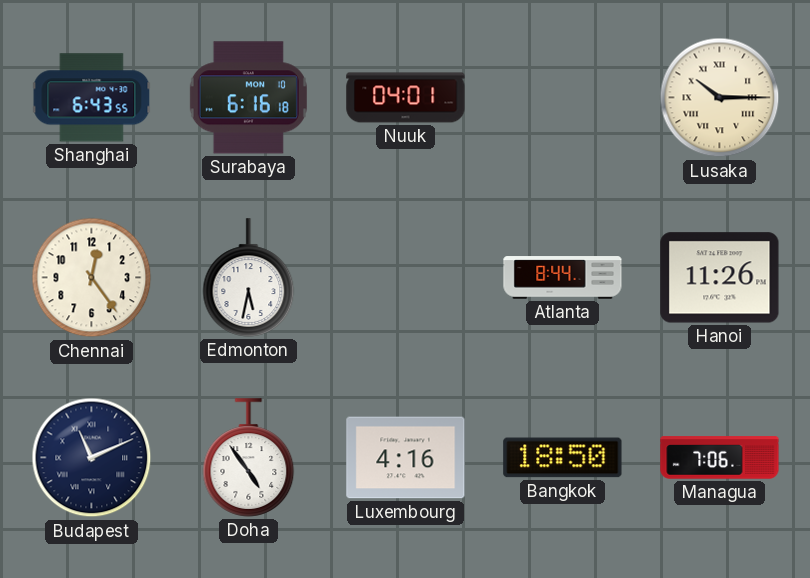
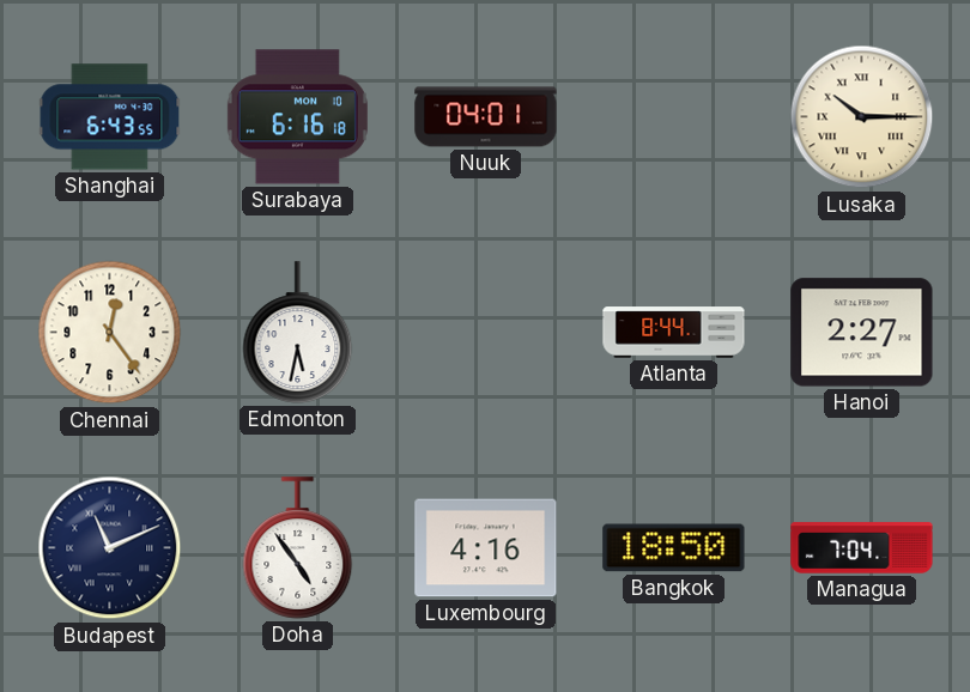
Hanoi: 11:26 -> 2:27
Managua: 7:06 -> 7:04
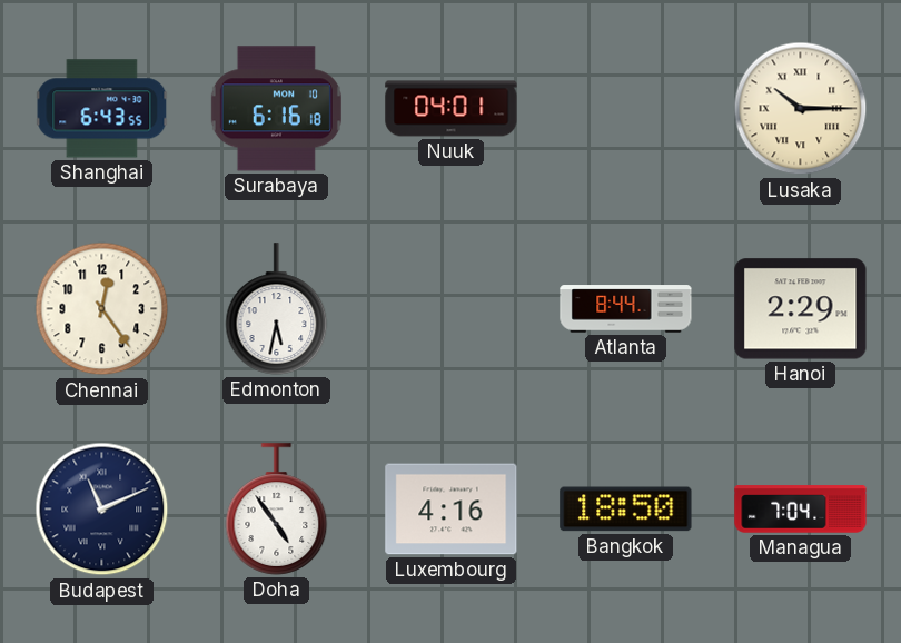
Hanoi: 2:27 -> 2:29
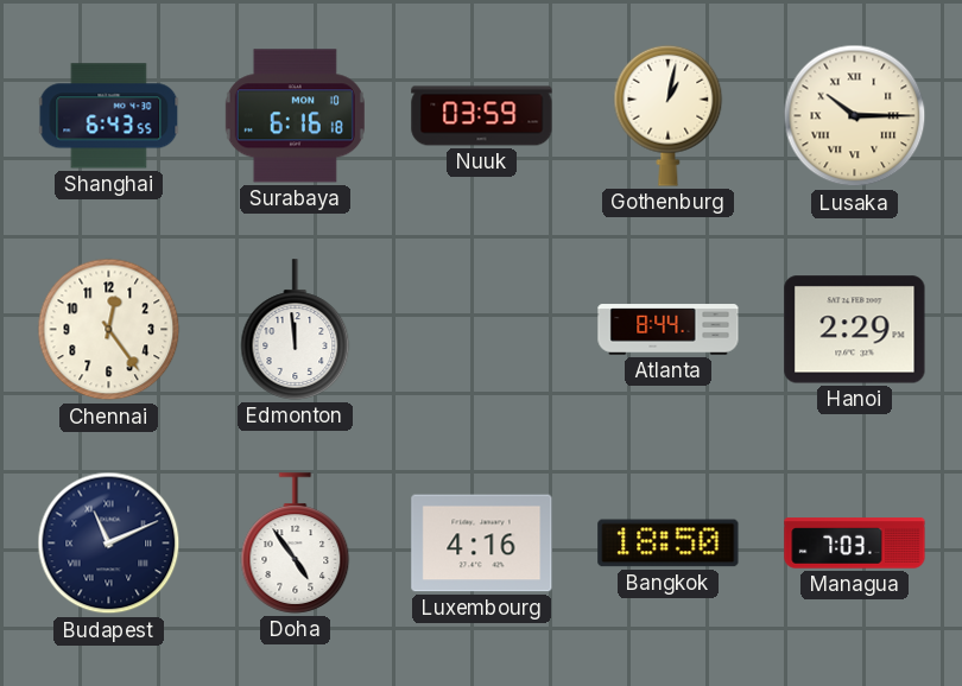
Nuuk: 04:01 -> 03:59
Gothenburg: none -> 1:02
Edmonton: 5:32 -> 11:59
Managua: 7:04 -> 7:03
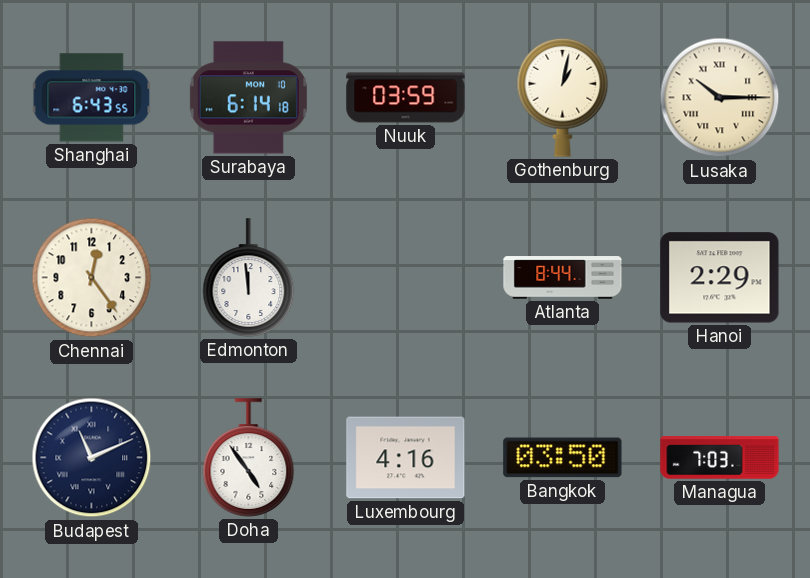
Surabaya: 6:16 -> 6:14
Bangkok: 18:50 -> 03:50
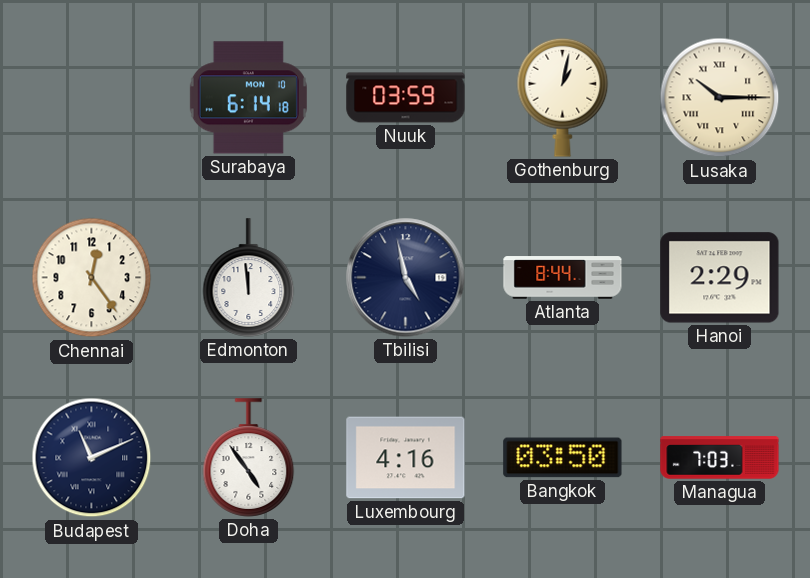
Shanghai: 6:43 -> none
Tbilisi: none -> 4:58
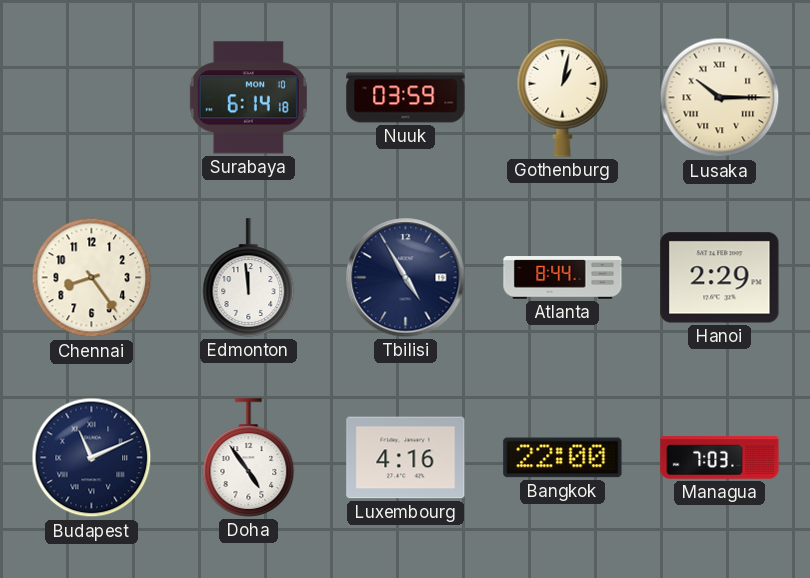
Chennai: 12:24 -> 8:24
Tbilisi: 4:58 -> 4:55
Bangkok: 03:50 -> 22:00
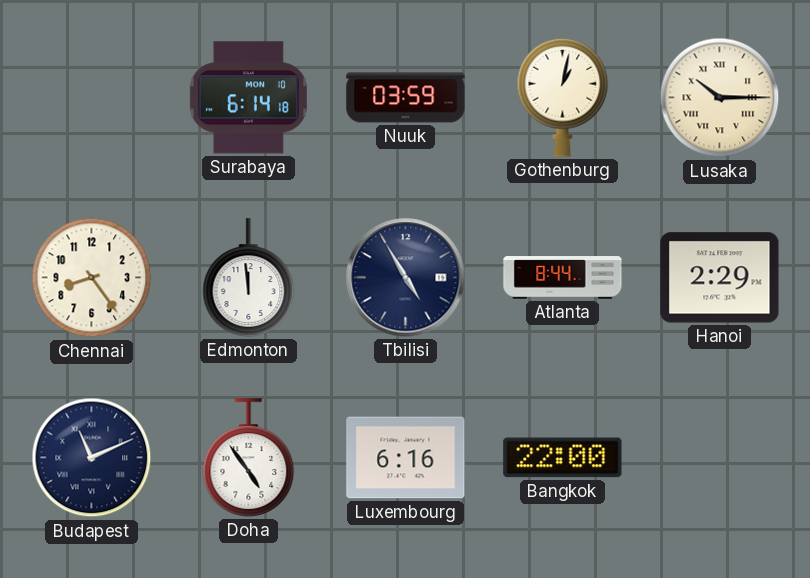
Luxembourg: 4:16 -> 6:16
Managua: 7:03 -> none
